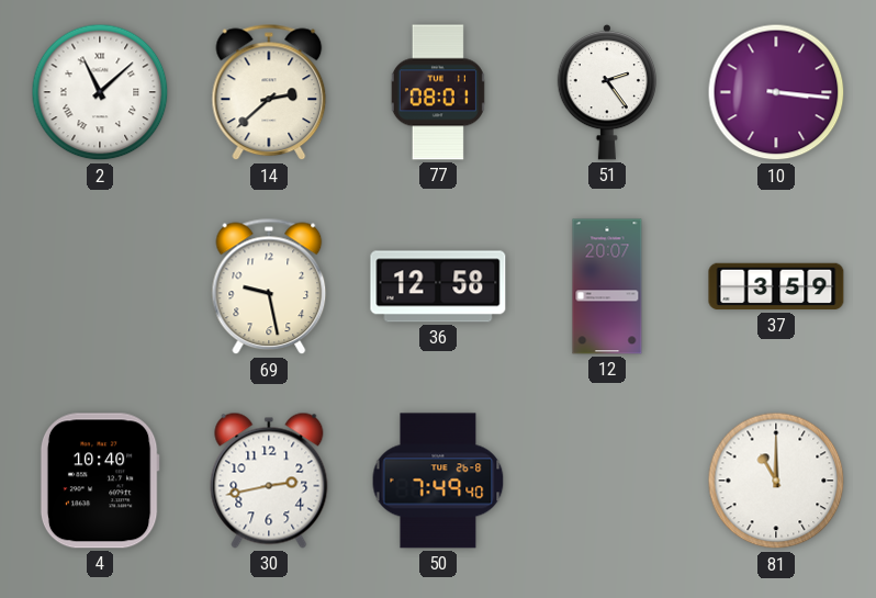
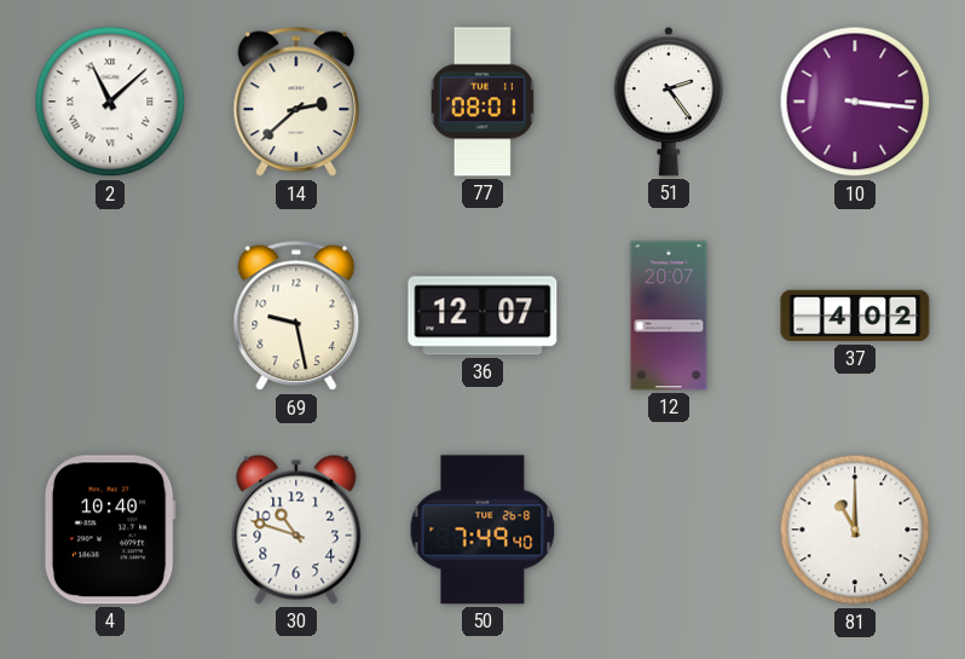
36: 12:58 -> 12:07
37: 3:59 -> 4:02
30: 2:43 -> 10:48
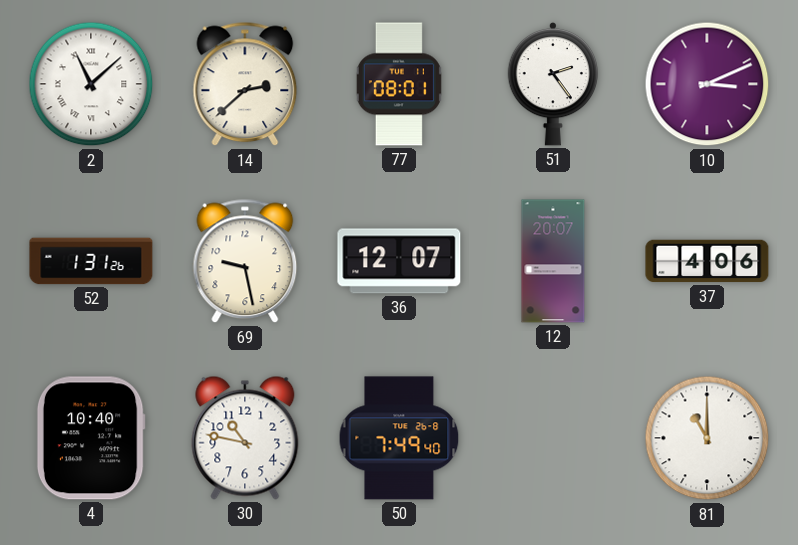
10: 3:16 -> 3:11
52: none -> 1:31
37: 4:02 -> 4:06
30: 10:48 -> 10:47
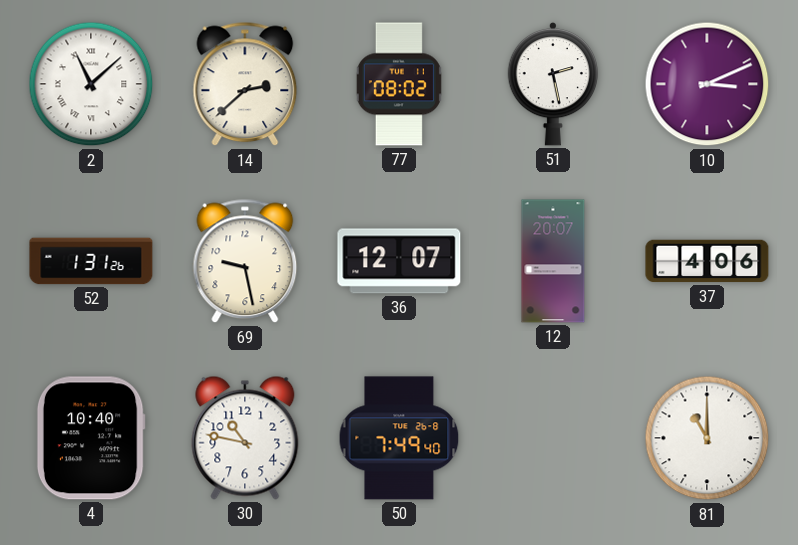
77: 08:01 -> 08:02
51: 2:24 -> 2:28
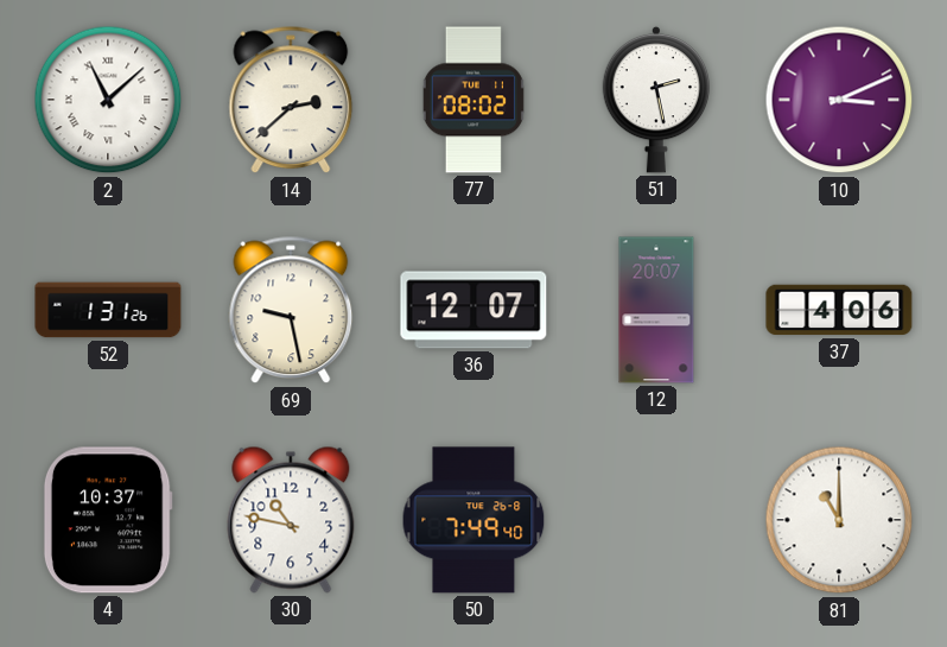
4: 10:40 -> 10:37
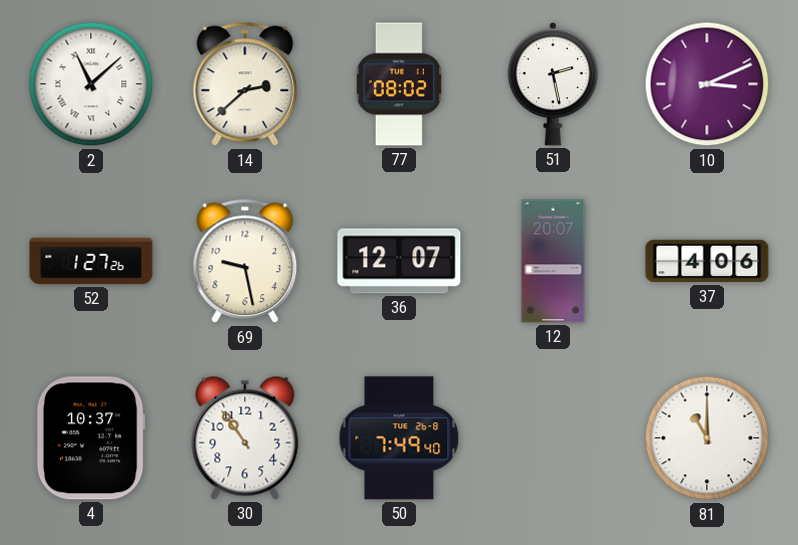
52: 1:31 -> 1:27
30: 10:47 -> 10:54
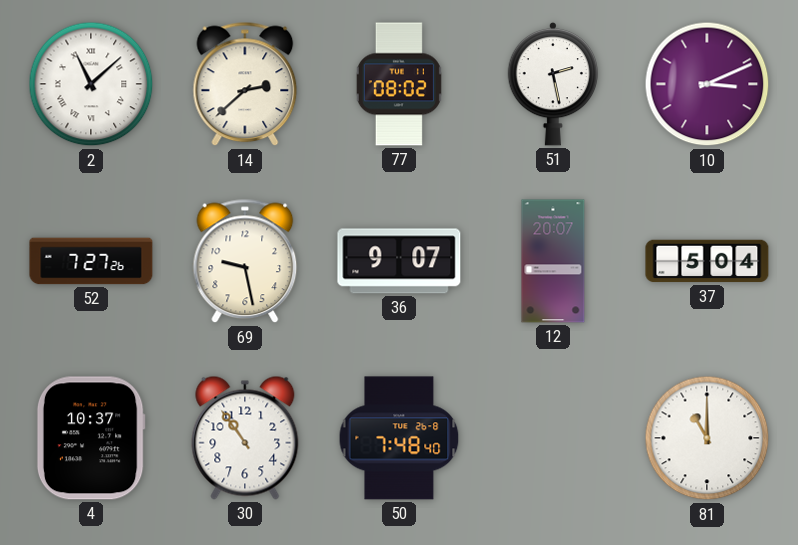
52: 1:27 -> 7:27
36: 12:07 -> 9:07
37: 4:06 -> 5:04
50: 7:49 -> 7:48
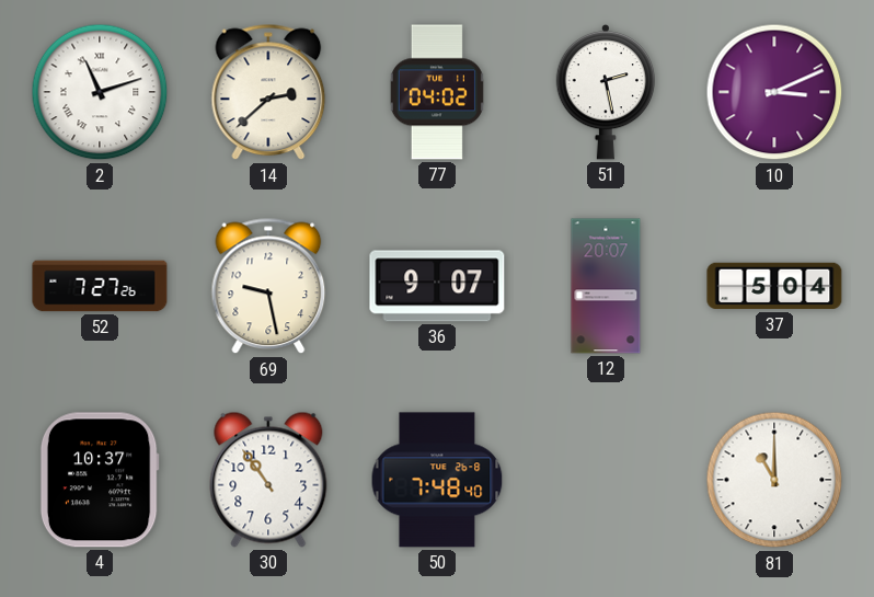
2: 11:08 -> 11:12
77: 08:02 -> 04:02
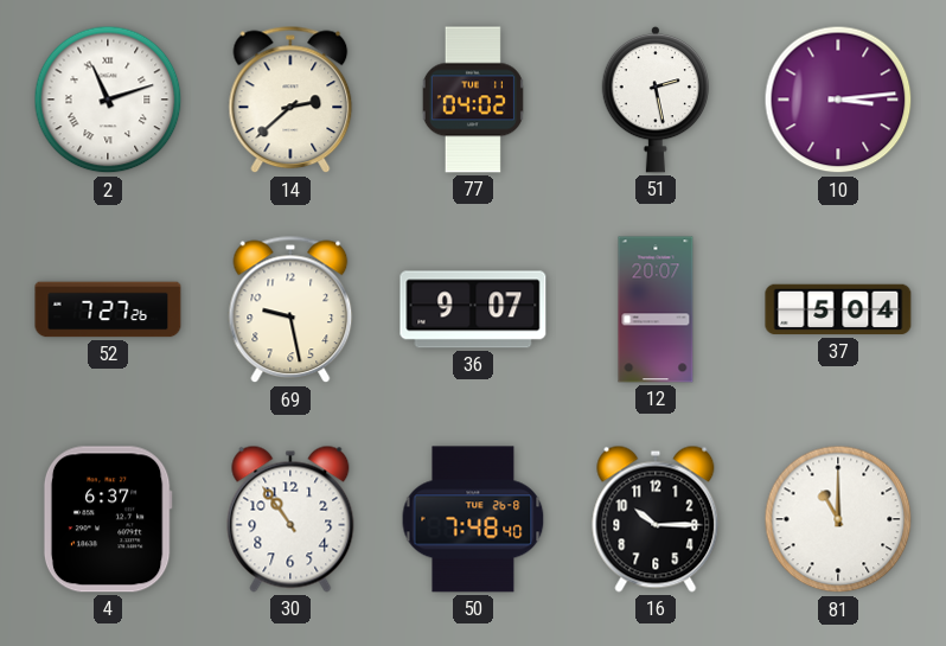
10: 3:11 -> 3:14
4: 10:37 -> 6:37
16: none -> 10:15
